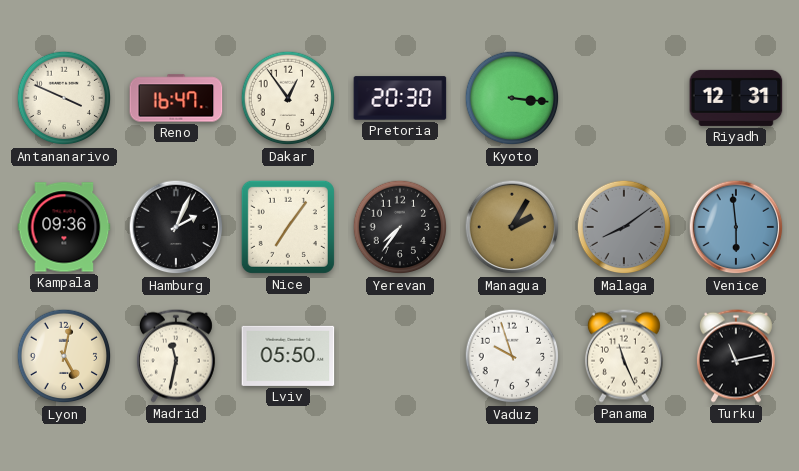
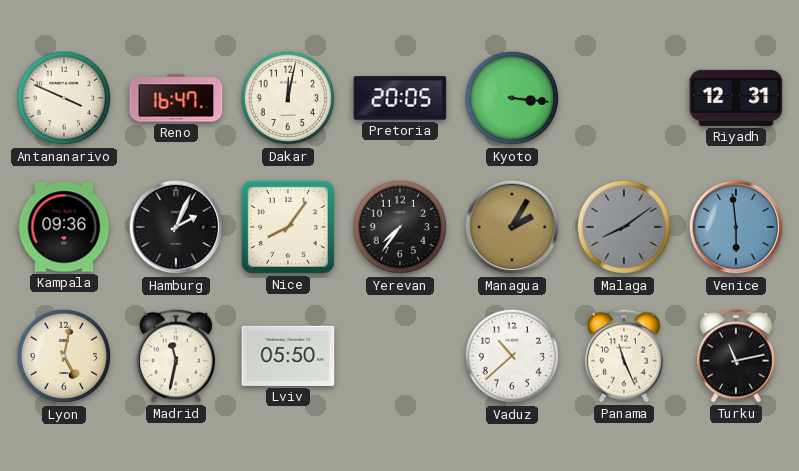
Dakar: 12:54 -> 12:02
Pretoria: 20:30 -> 20:05
Nice: 7:06 -> 8:06
Vaduz: 9:57 -> 10:38
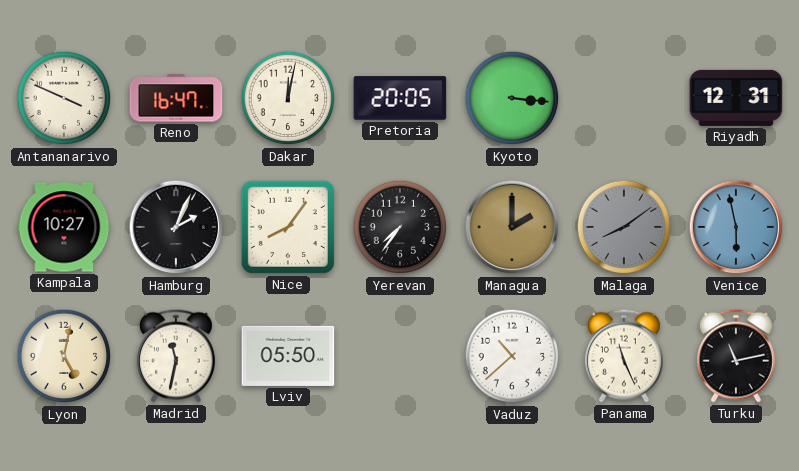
Kampala: 09:36 -> 10:27
Managua: 2:05 -> 2:00
Venice: 5:59 -> 5:58
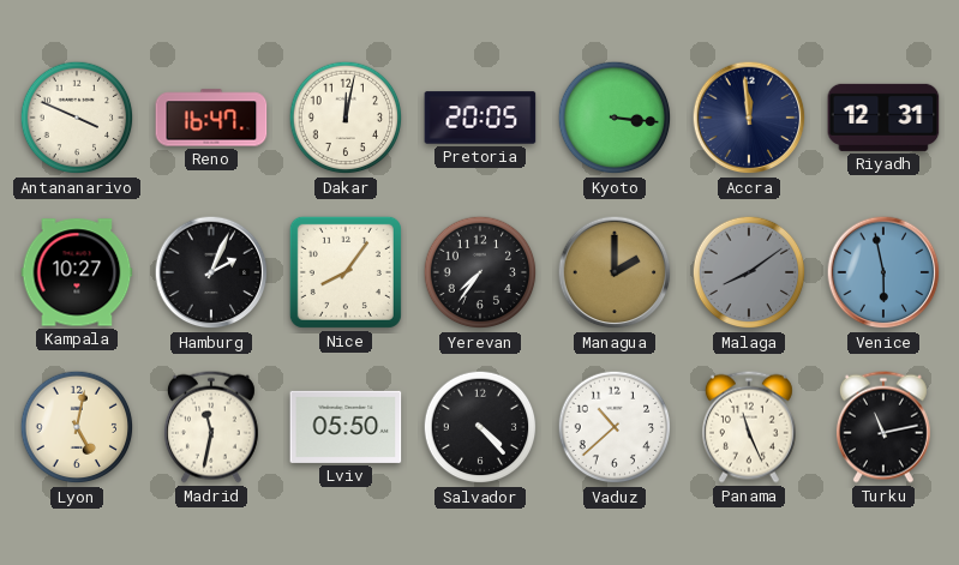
Accra: none -> 11:59
Salvador: none -> 4:23
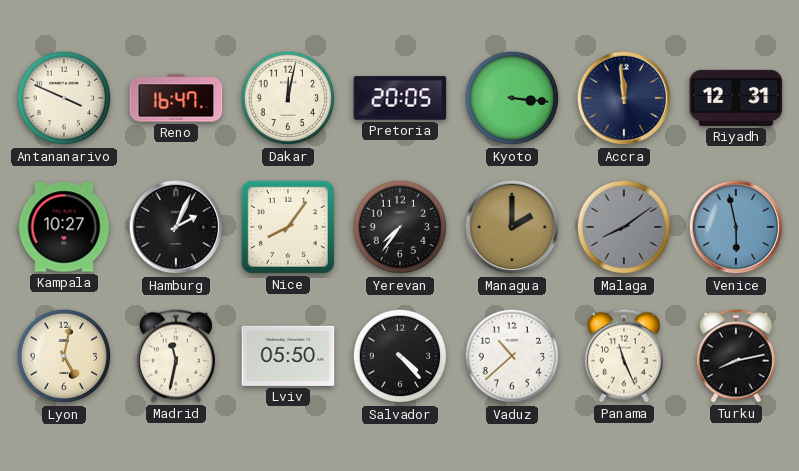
Turku: 11:13 -> 8:13
